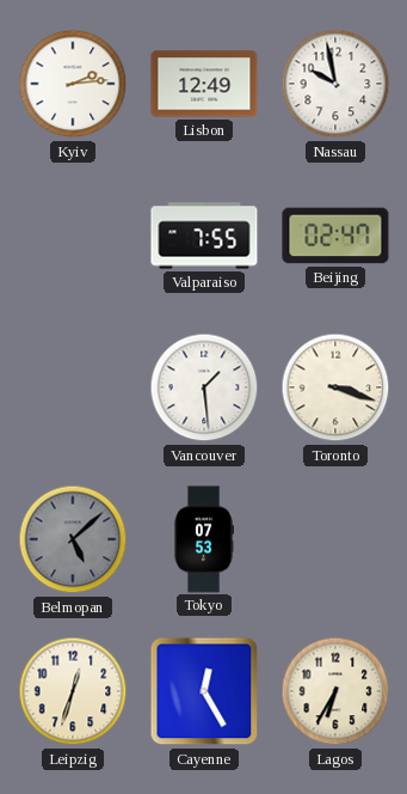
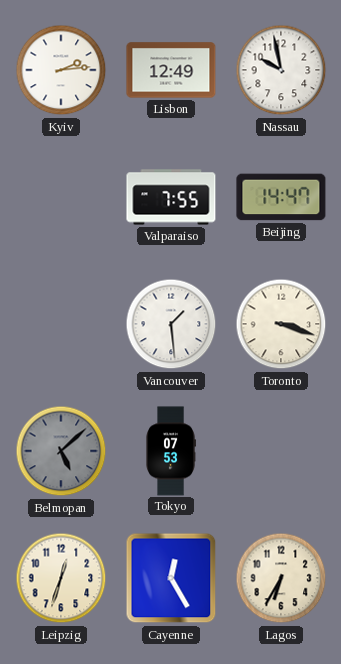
Beijing: 02:47 -> 14:47
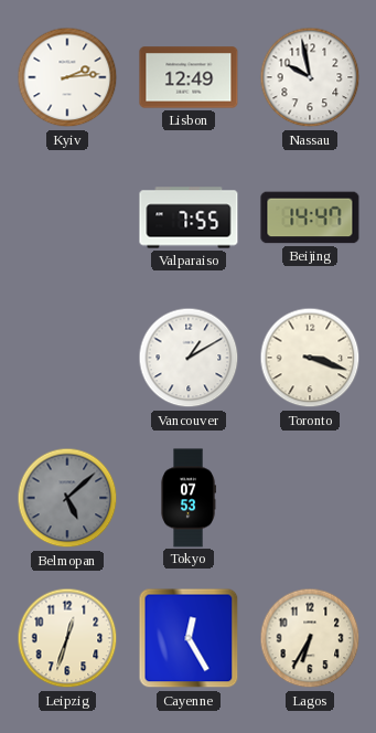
Vancouver: 1:29 -> 1:10
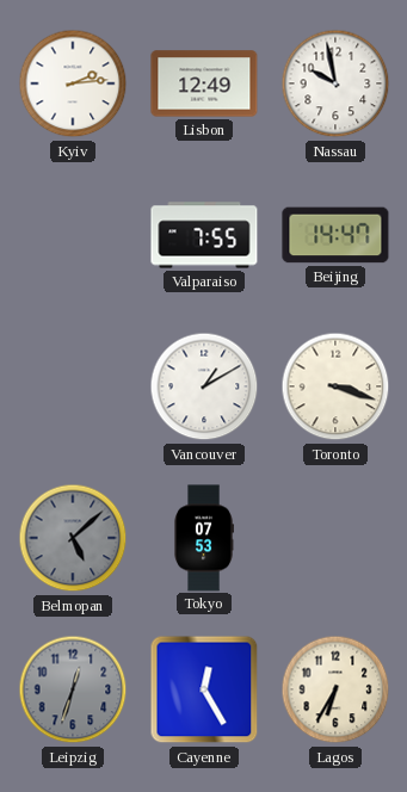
Leipzig dial: cream -> grey
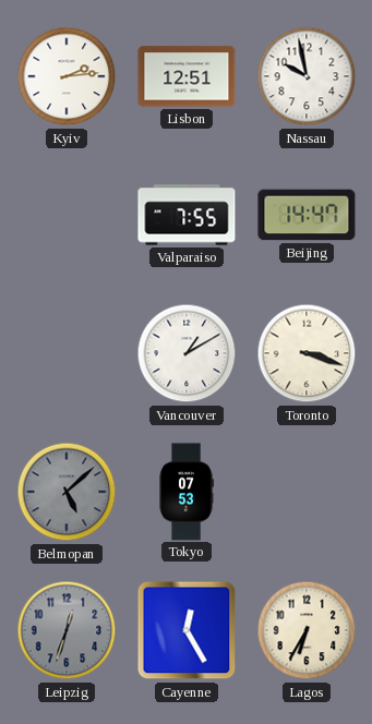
Lisbon: 12:49 -> 12:51
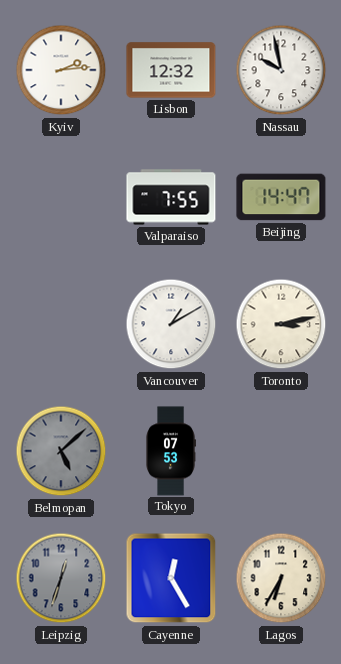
Lisbon: 12:51 -> 12:32
Toronto: 3:18 -> 3:13
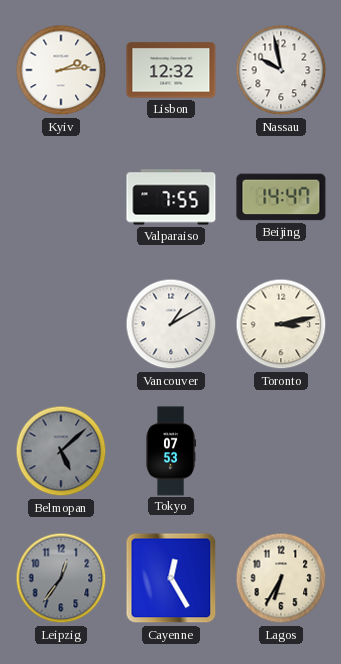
Leipzig: 12:33 -> 12:36
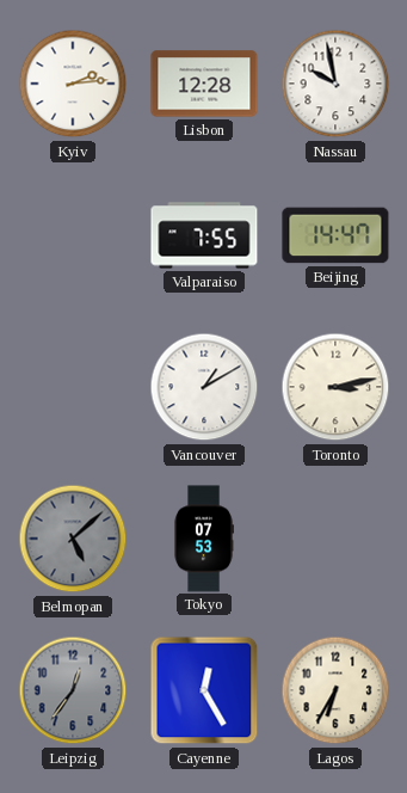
Lisbon: 12:32 -> 12:28
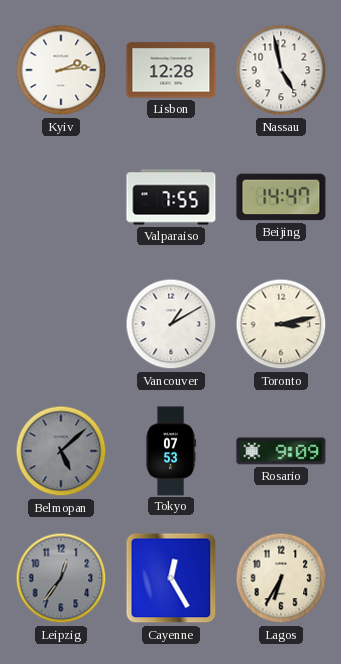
Nassau: 9:58 -> 4:58
Rosario: none -> 9:09
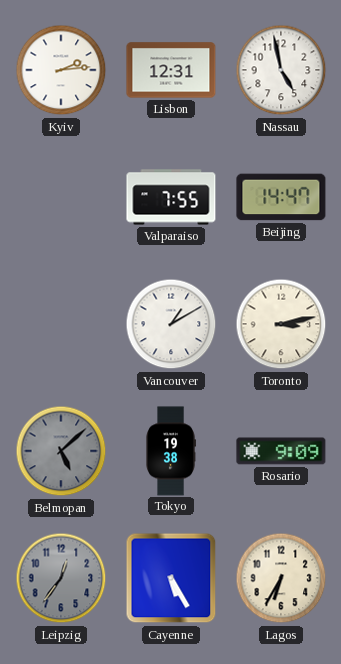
Lisbon: 12:28 -> 12:31
Tokyo: 07:53 -> 19:38
Cayenne: 12:25 -> 5:25
